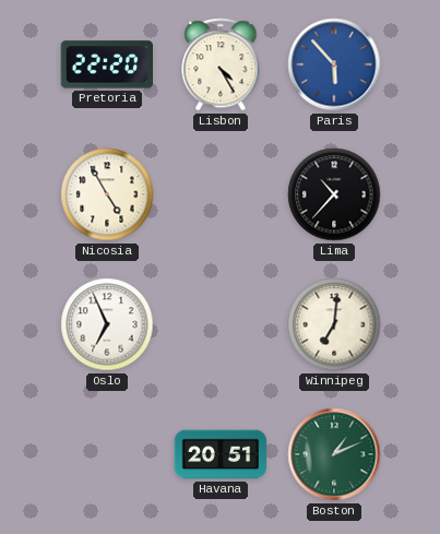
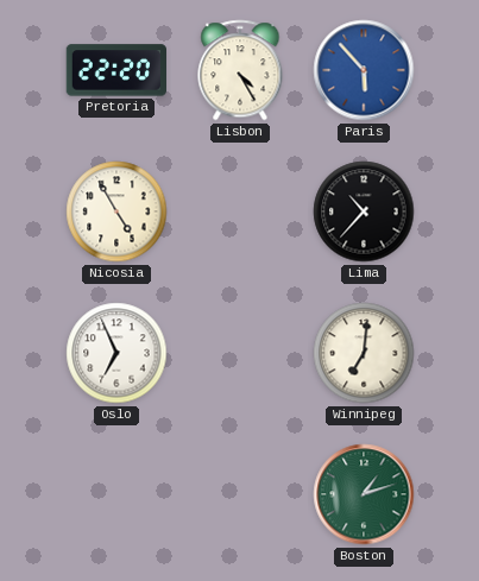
Havana: 20:51 -> none
Boston: 1:11 -> 1:12
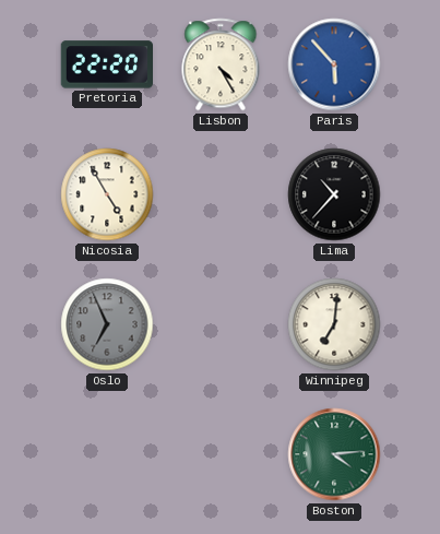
Oslo dial: white -> grey
Boston: 1:12 -> 4:14
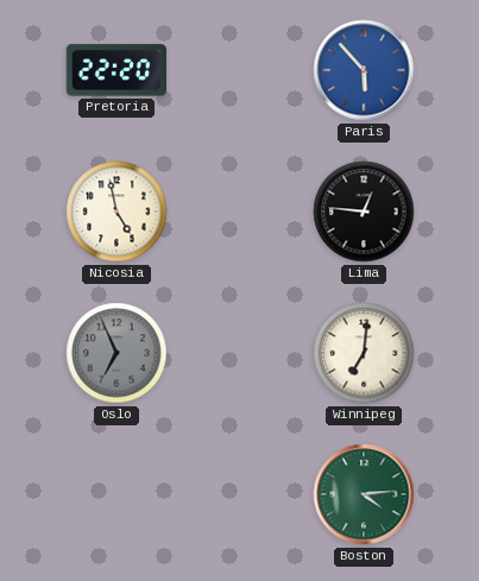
Lisbon: 4:25 -> none
Nicosia: 4:55 -> 4:58
Lima: 10:37 -> 12:46
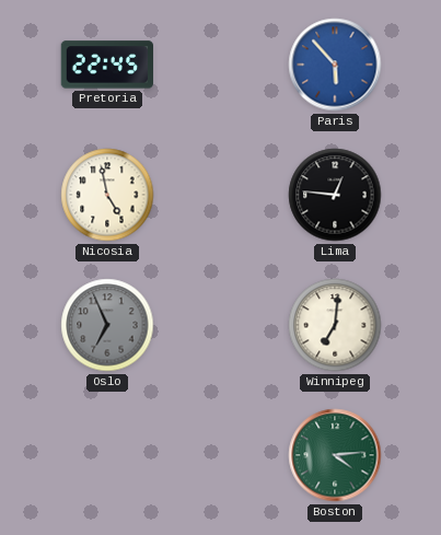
Pretoria: 22:20 -> 22:45
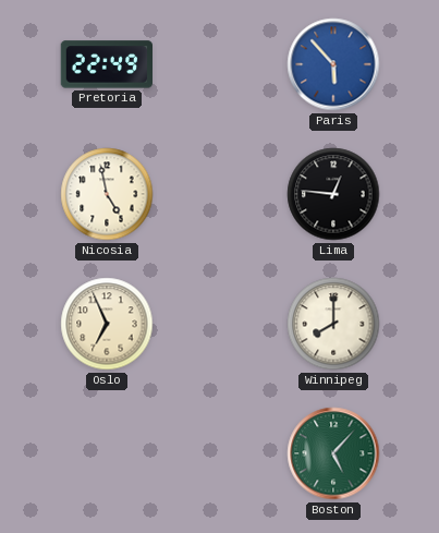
Pretoria: 22:45 -> 22:49
Oslo dial: grey -> cream
Winnipeg: 7:01 -> 8:00
Boston: 4:14 -> 5:07
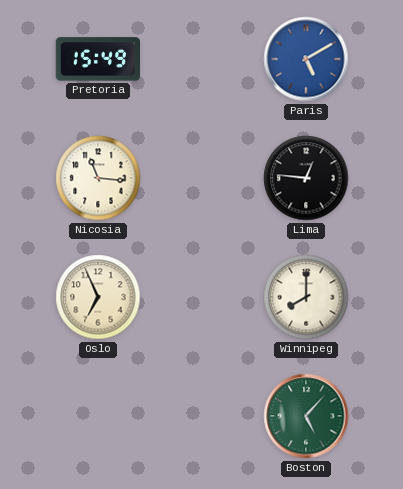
Pretoria: 22:49 -> 15:49
Paris: 5:53 -> 5:10
Nicosia: 4:58 -> 11:16
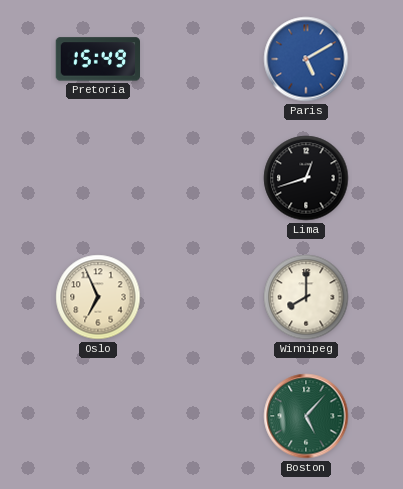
Nicosia: 11:16 -> none
Lima: 12:46 -> 12:42
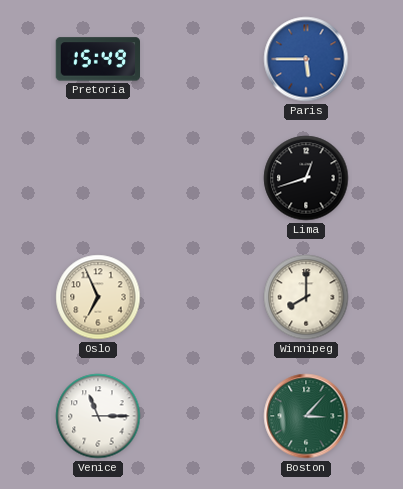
Paris: 5:10 -> 5:45
Venice: none -> 11:15
Boston: 5:07 -> 3:07
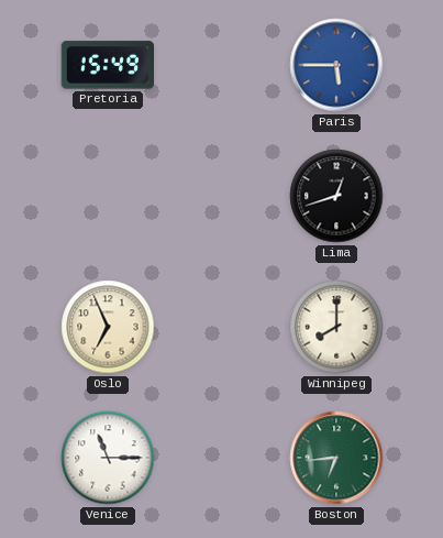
Boston: 3:07 -> 6:44
